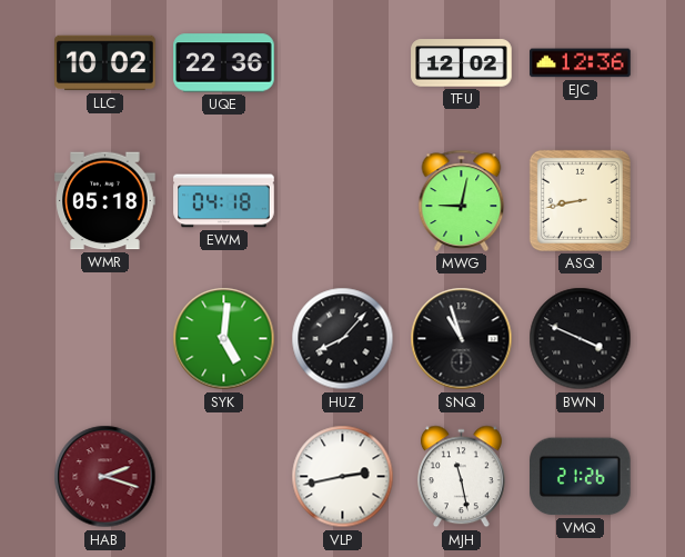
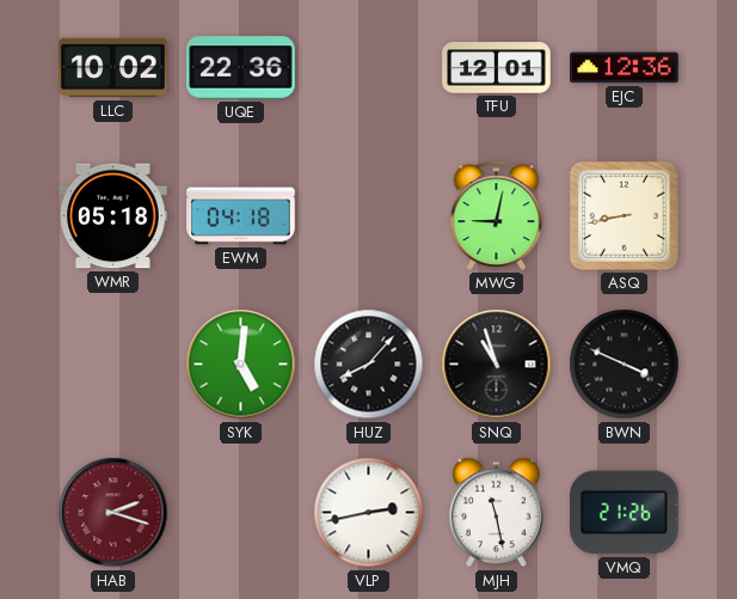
TFU: 12:02 -> 12:01
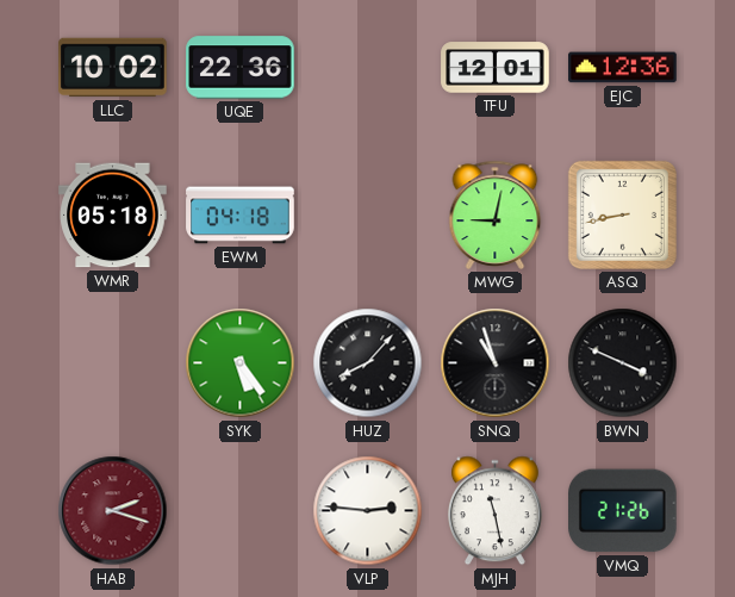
SYK: 5:01 -> 5:24
VLP: 2:43 -> 2:46
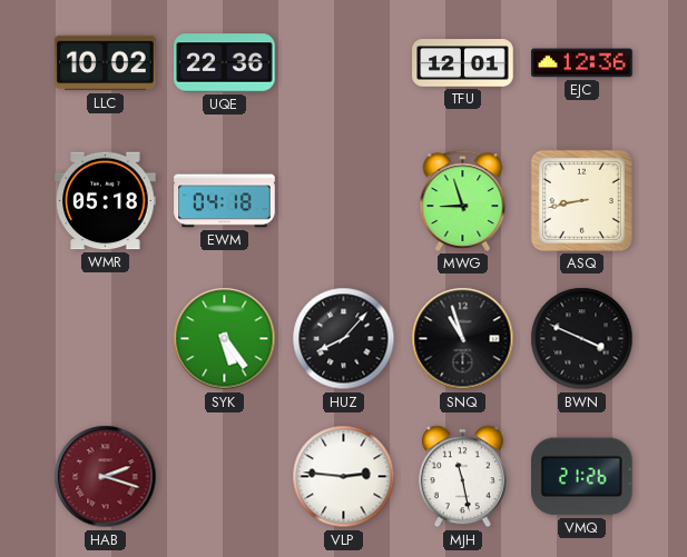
MWG: 9:02 -> 8:57
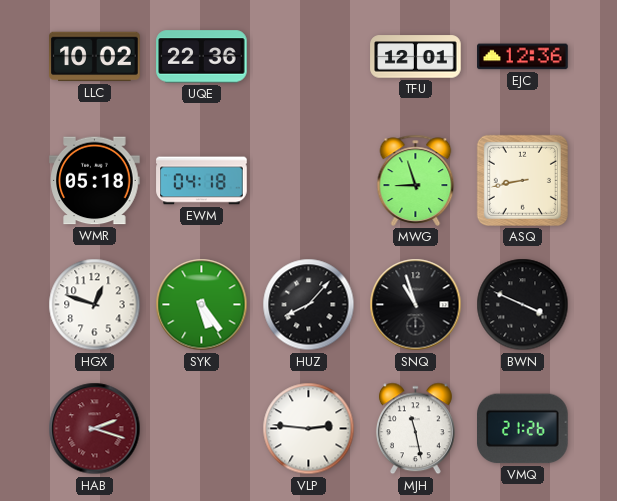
HGX: none -> 12:48
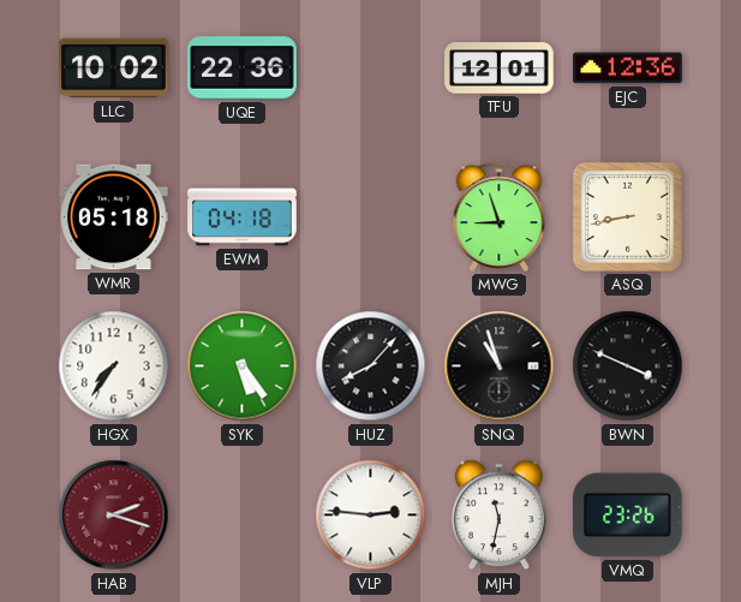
HGX: 12:48 -> 7:36
MJH: 11:28 -> 11:32
VMQ: 21:26 -> 23:26
